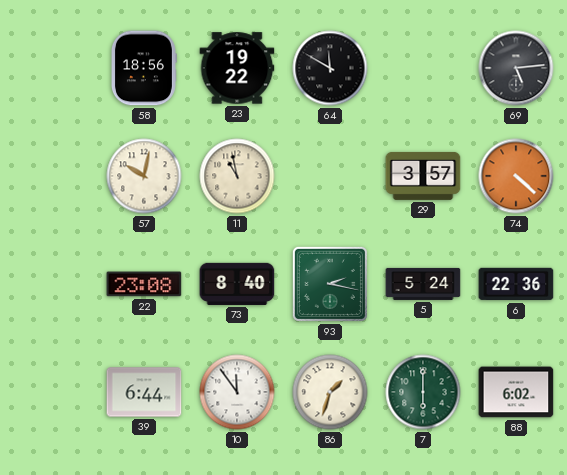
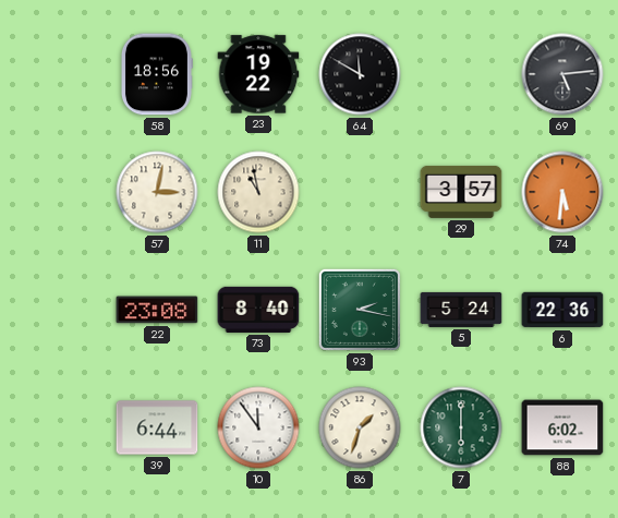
57: 10:02 -> 3:02
74: 4:22 -> 5:31
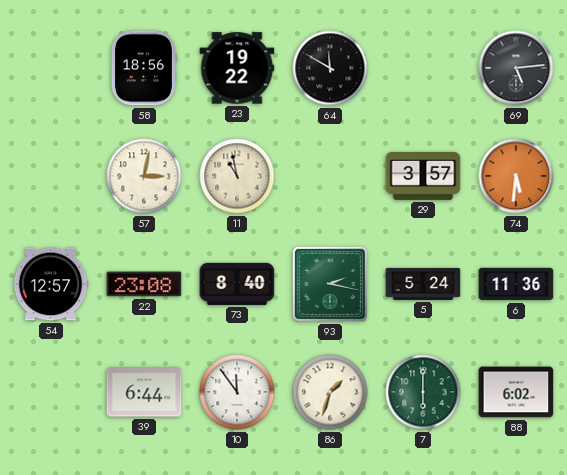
54: none -> 12:57
6: 22:36 -> 11:36
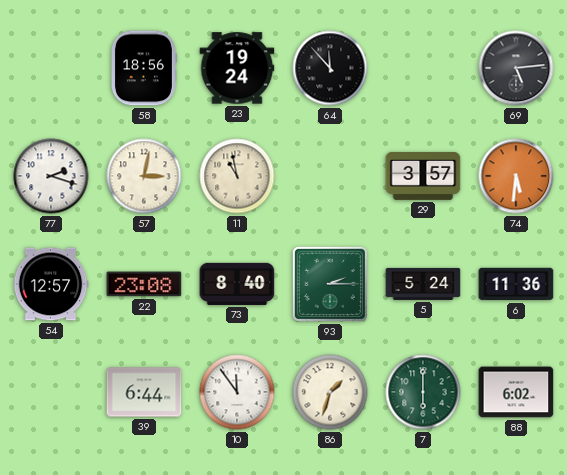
23: 19:22 -> 19:24
64: 11:50 -> 11:53
77: none -> 2:18
93: 2:17 -> 2:15
